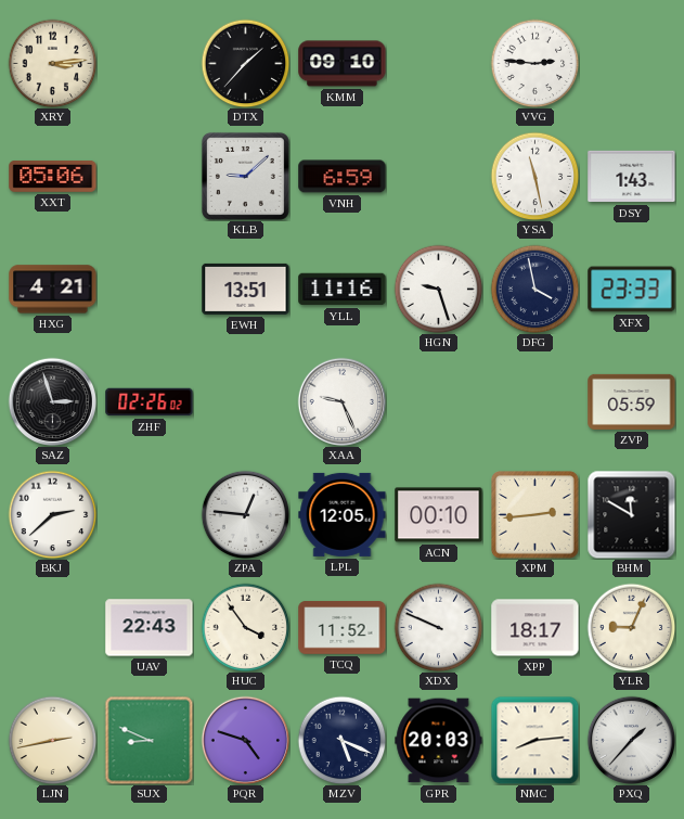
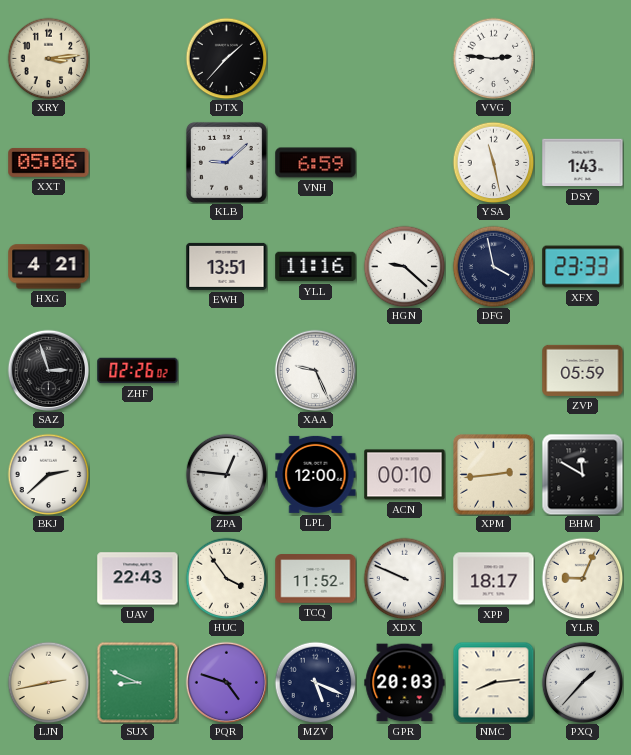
KMM: 09:10 -> none
HGN: 9:27 -> 9:22
LPL: 12:05 -> 12:00
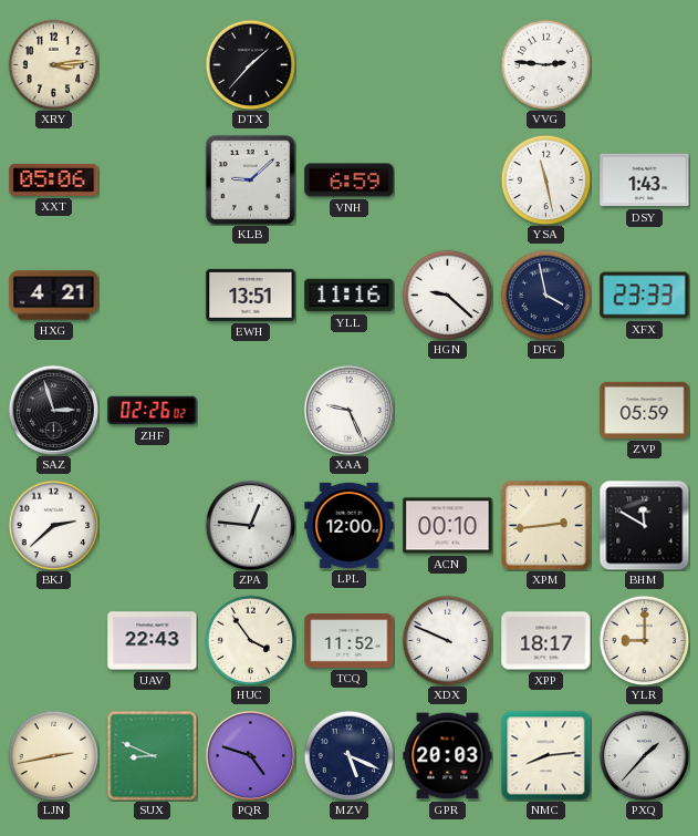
YLR: 9:04 -> 9:00
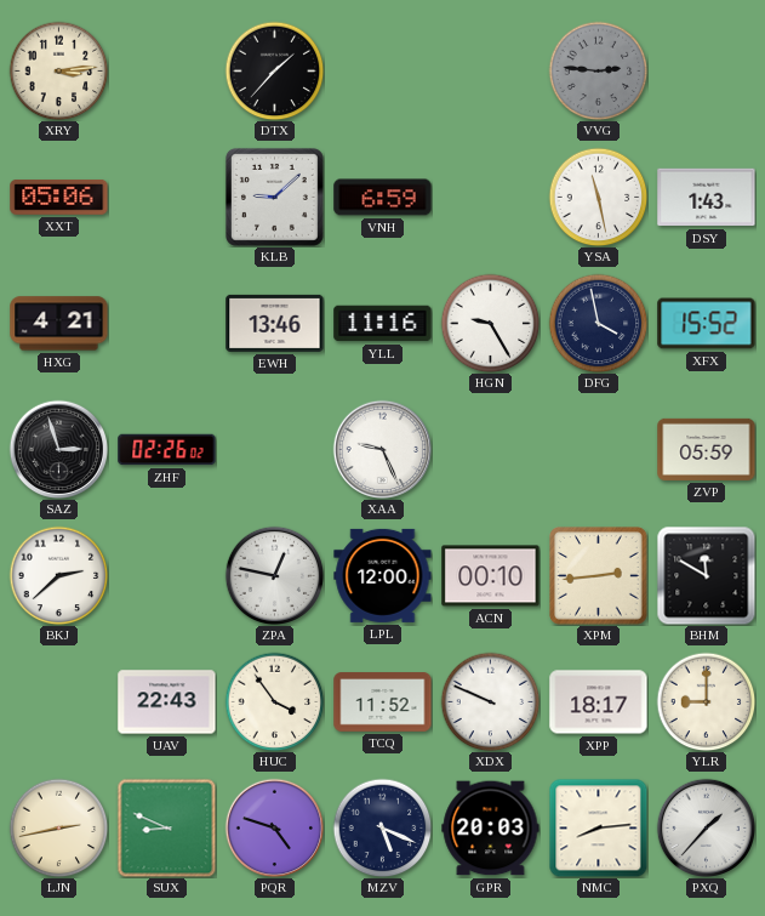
VVG dial: white -> grey
EWH: 13:51 -> 13:46
HGN: 9:22 -> 9:25
XFX: 23:33 -> 15:52
ZPA: 12:46 -> 12:47
